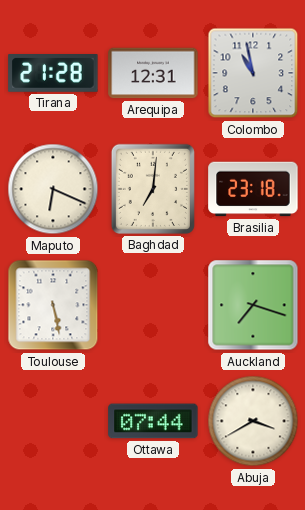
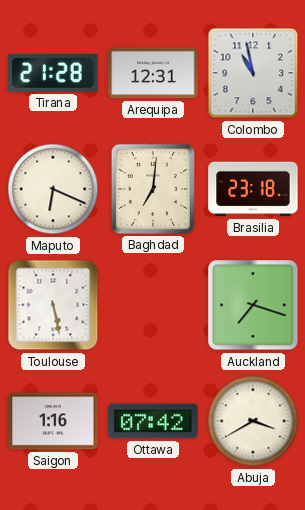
Saigon: none -> 1:16
Ottawa: 07:44 -> 07:42
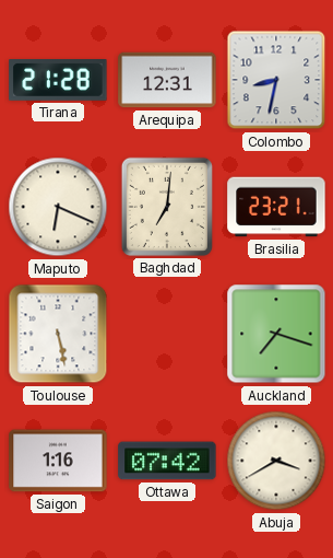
Colombo: 10:58 -> 8:32
Brasilia: 23:18 -> 23:21
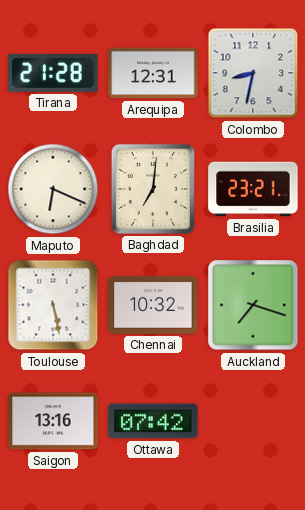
Chennai: none -> 10:32
Saigon: 1:16 -> 13:16
Abuja: 3:40 -> none
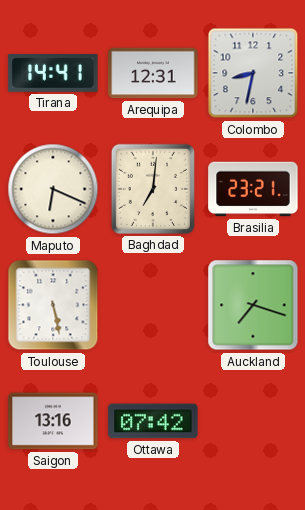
Tirana: 21:28 -> 14:41
Chennai: 10:32 -> none
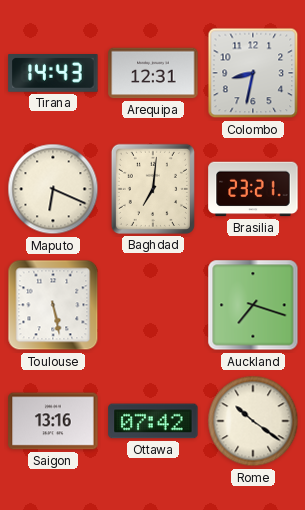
Tirana: 14:41 -> 14:43
Rome: none -> 10:21
